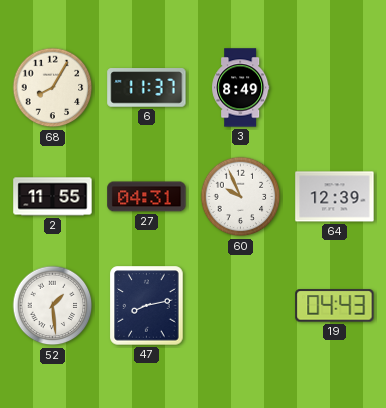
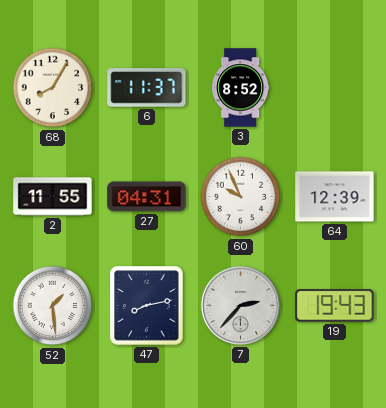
3: 8:49 -> 8:52
7: none -> 2:37
19: 04:43 -> 19:43
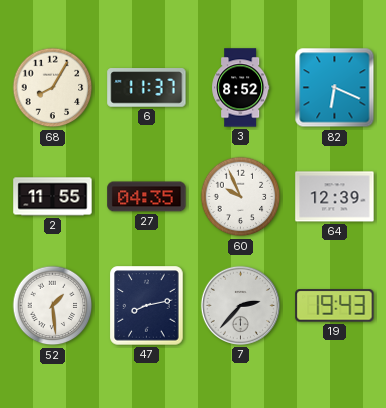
82: none -> 6:19
27: 04:31 -> 04:35
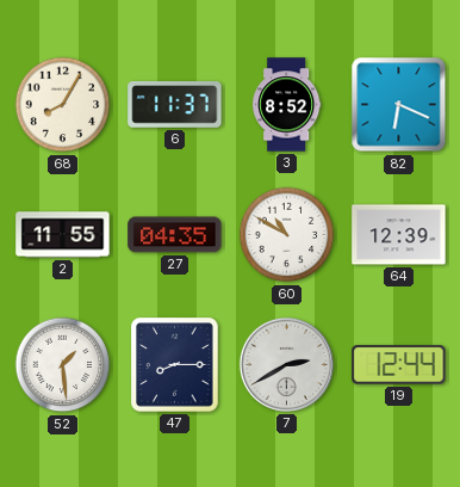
60: 9:56 -> 10:50
47: 8:13 -> 8:15
7: 2:37 -> 2:40
19: 19:43 -> 12:44
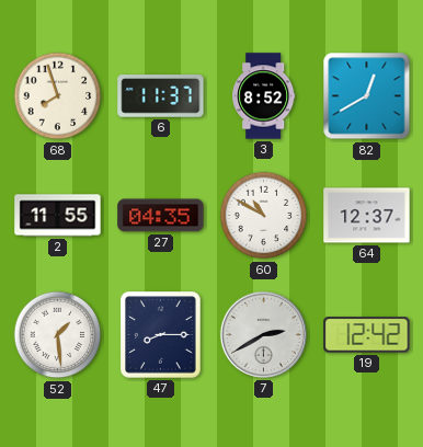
68: 8:05 -> 7:57
82: 6:19 -> 12:40
64: 12:39 -> 12:37
19: 12:44 -> 12:42
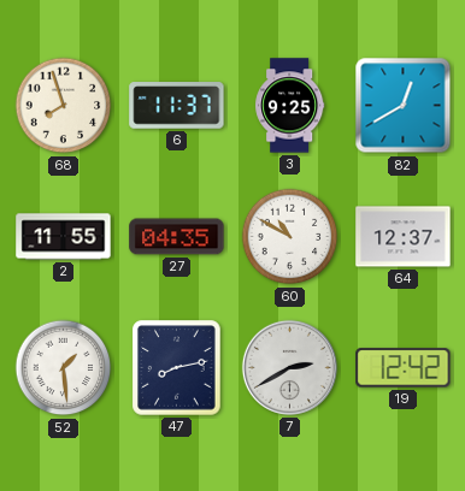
3: 8:52 -> 9:25
47: 8:15 -> 8:13
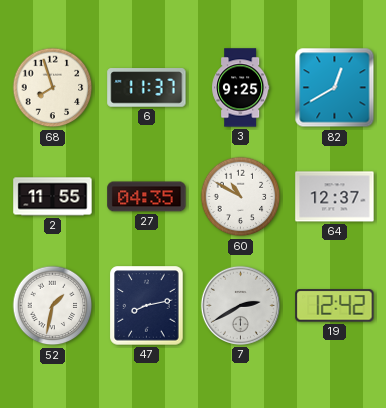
52: 1:29 -> 1:32
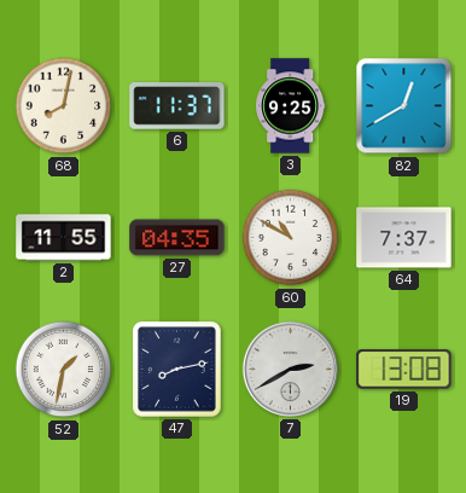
68: 7:57 -> 8:02
64: 12:37 -> 7:37
19: 12:42 -> 13:08
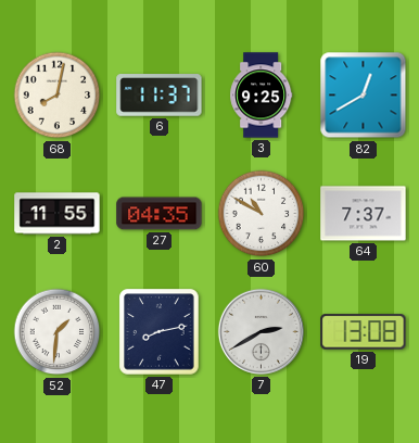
52: 1:32 -> 1:31
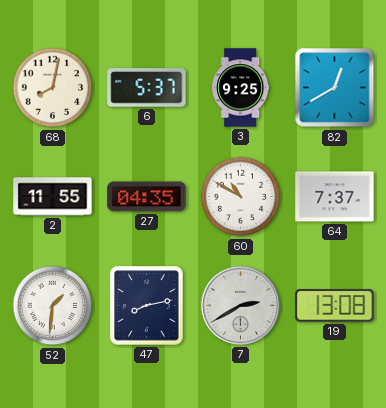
6: 11:37 -> 5:37
